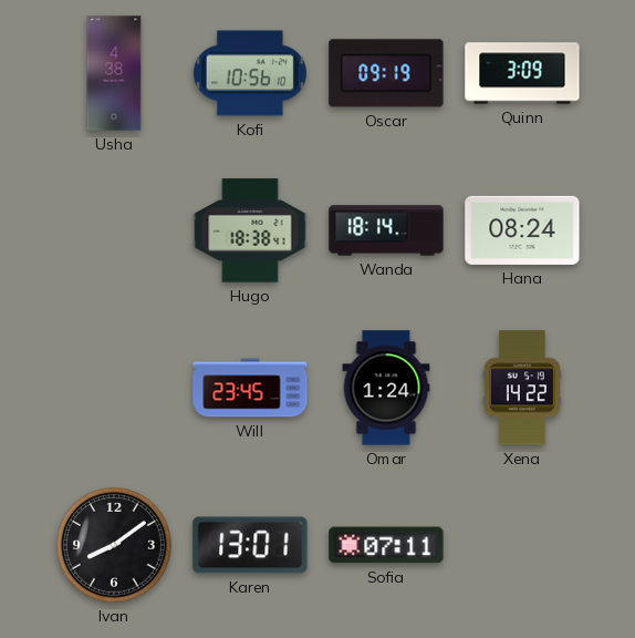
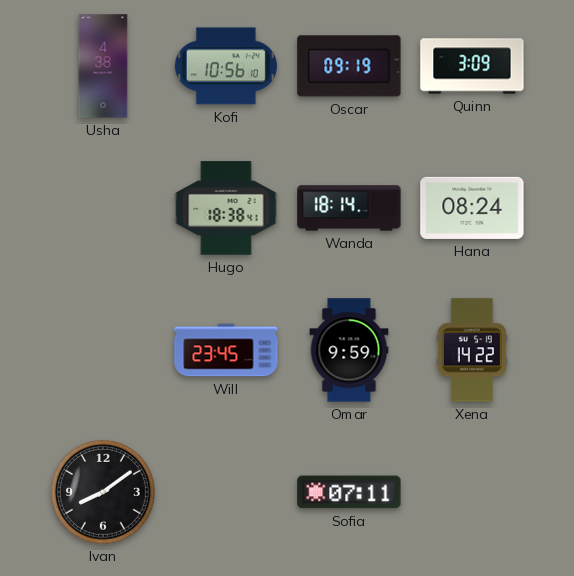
Omar: 1:24 -> 9:59
Karen: 13:01 -> none
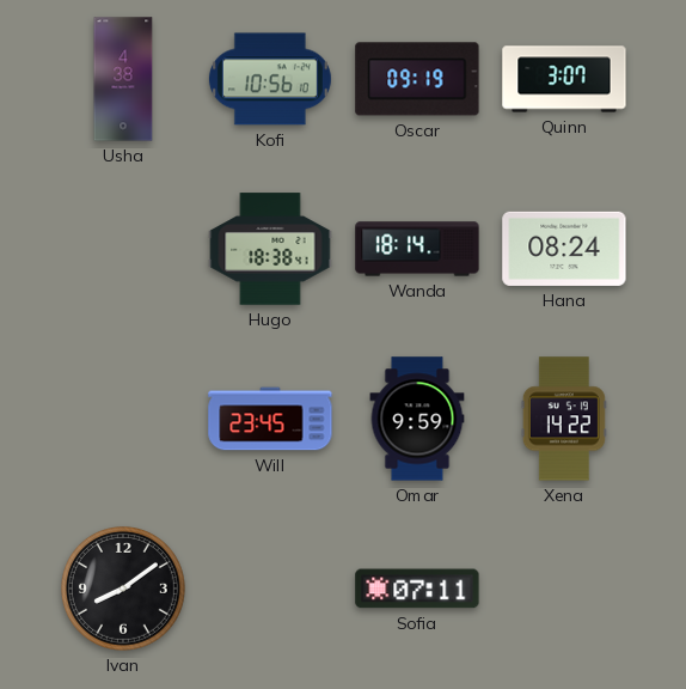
Quinn: 3:09 -> 3:07
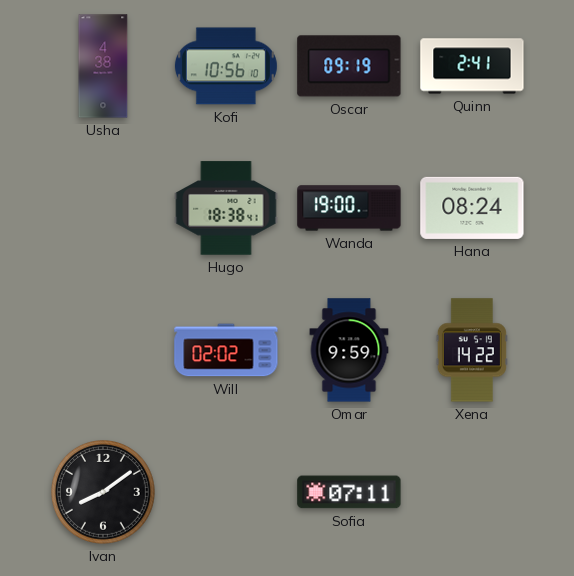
Quinn: 3:07 -> 2:41
Wanda: 18:14 -> 19:00
Will: 23:45 -> 02:02
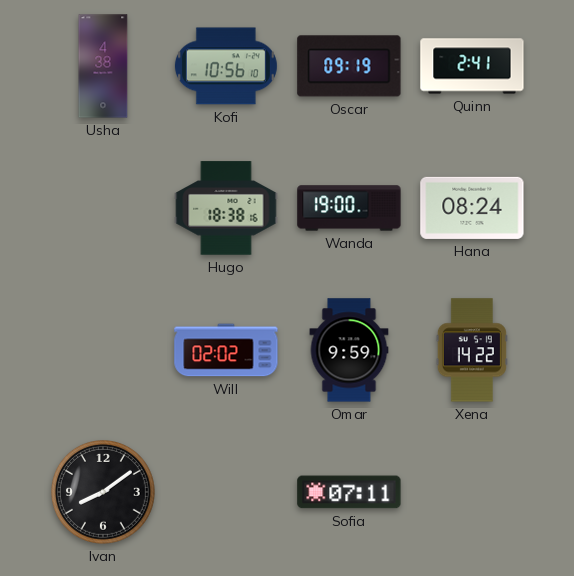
Hugo: 18:38:41 -> 18:38:16
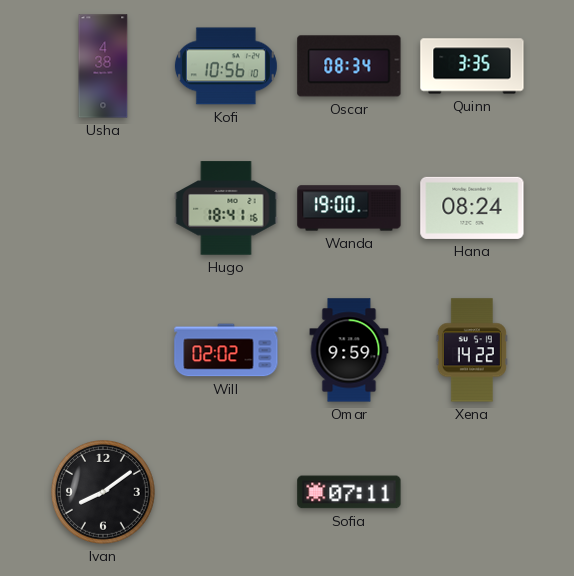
Oscar: 09:19 -> 08:34
Quinn: 2:41 -> 3:35
Hugo: 18:38 -> 18:41
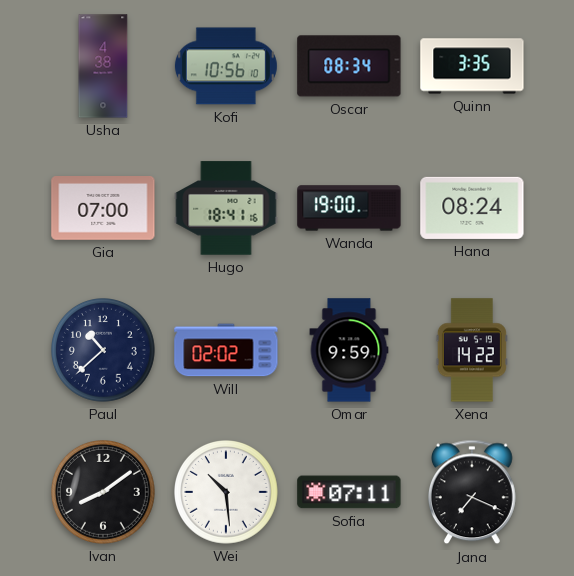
Gia: none -> 07:00
Paul: none -> 10:38
Wei: none -> 10:29
Jana: none -> 7:19
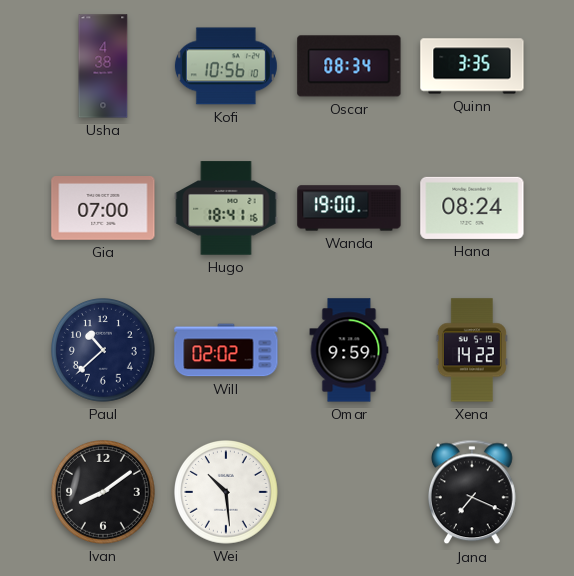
Sofia: 07:11 -> none
